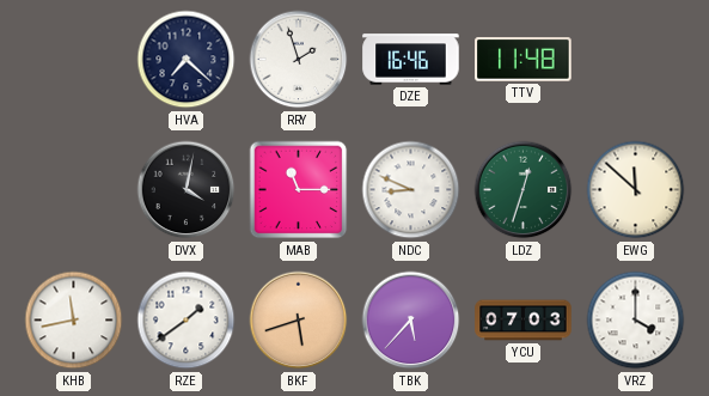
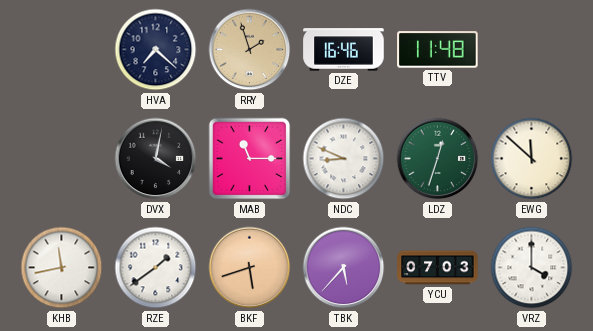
RRY dial: white -> champagne
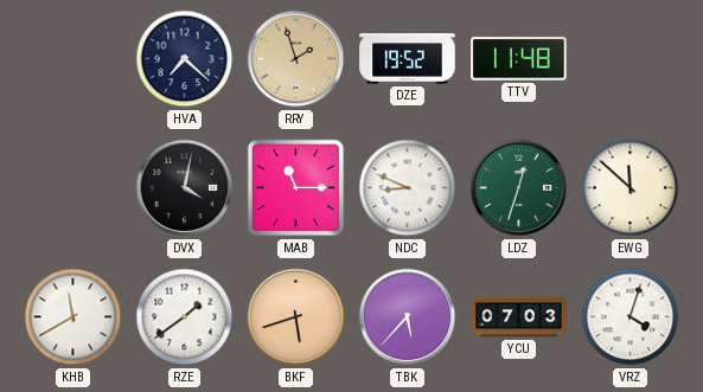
DZE: 16:46 -> 19:52
KHB: 11:43 -> 11:40
VRZ: 4:00 -> 4:03
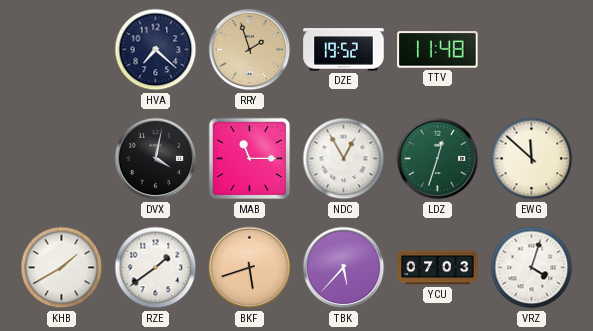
NDC: 8:49 -> 12:55
KHB: 11:40 -> 1:40
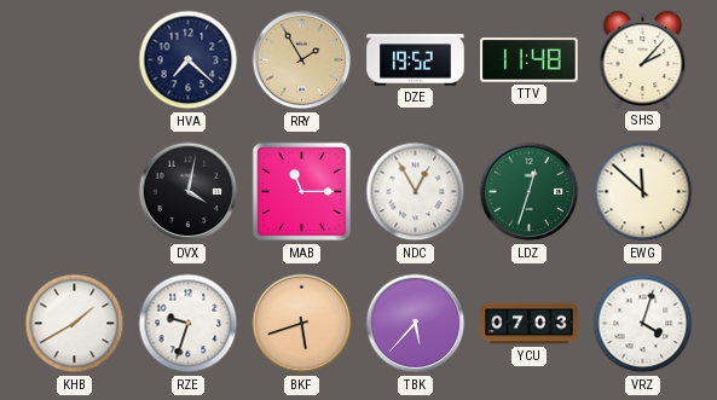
RRY: 1:57 -> 1:55
SHS: none -> 2:07
RZE: 1:39 -> 9:33
